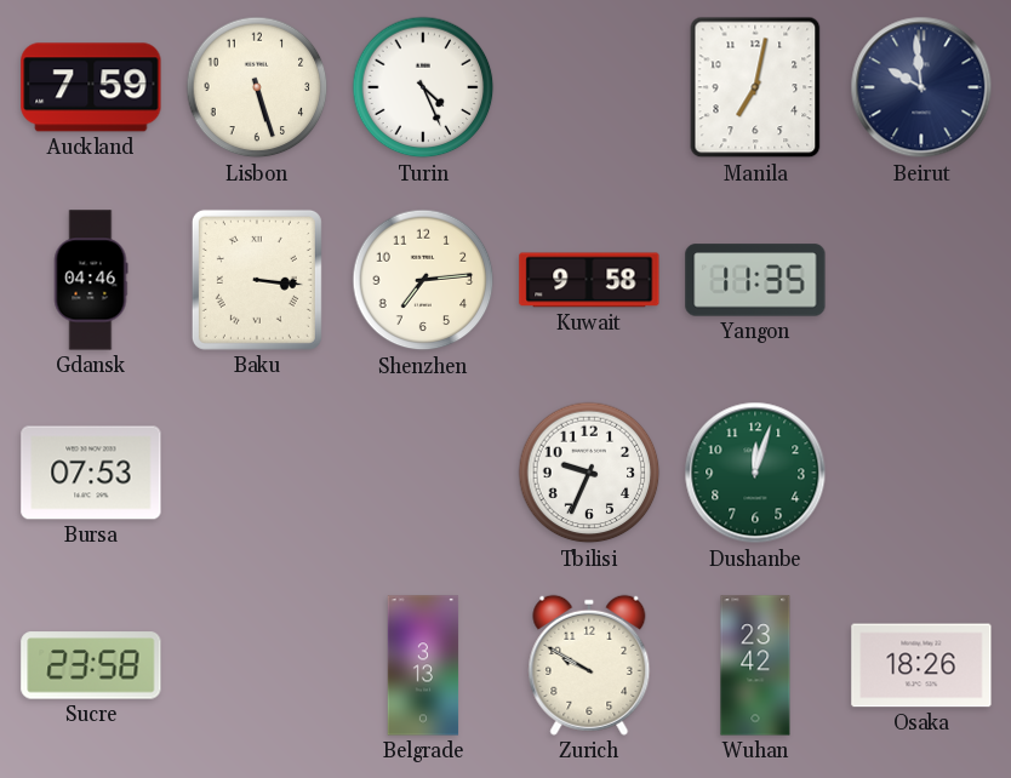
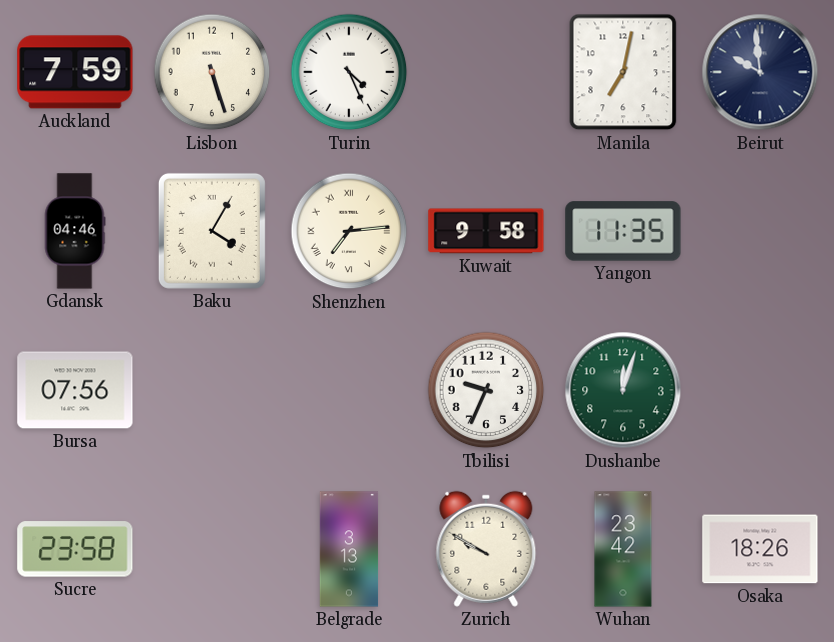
Baku: 3:16 -> 4:05
Shenzhen numerals: Arabic -> Roman
Bursa: 07:53 -> 07:56
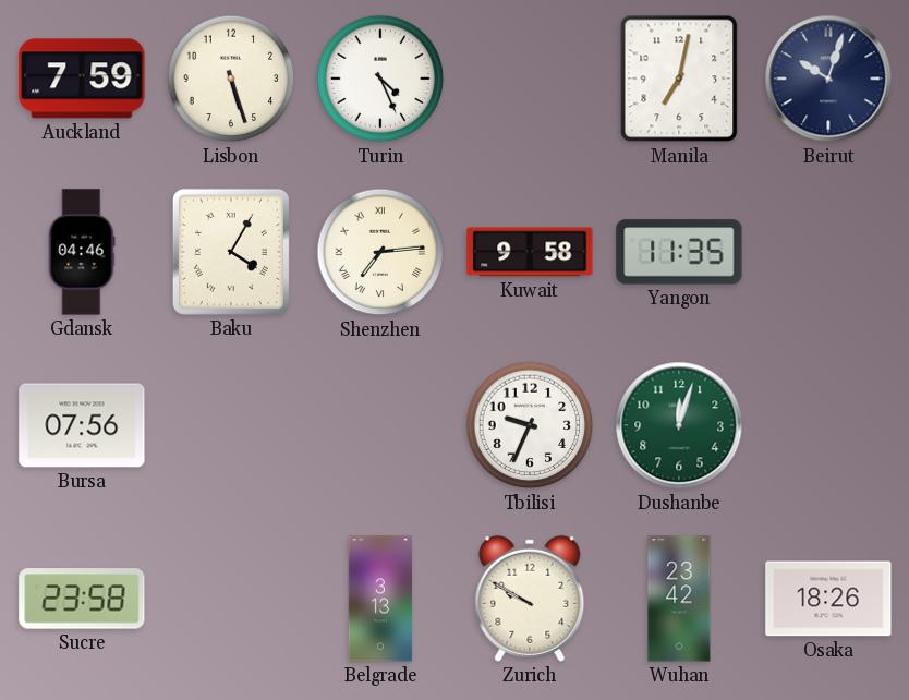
Beirut: 9:59 -> 10:03
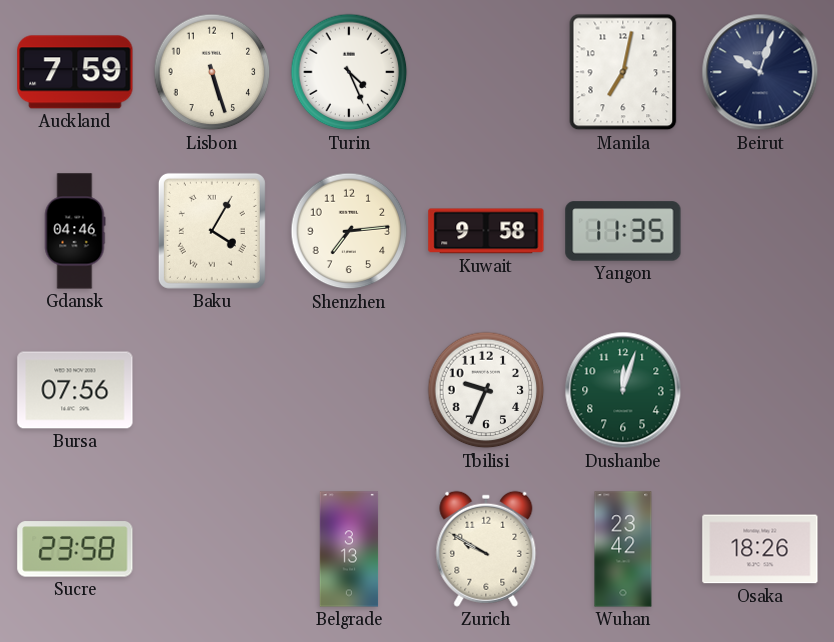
Shenzhen numerals: Roman -> Arabic
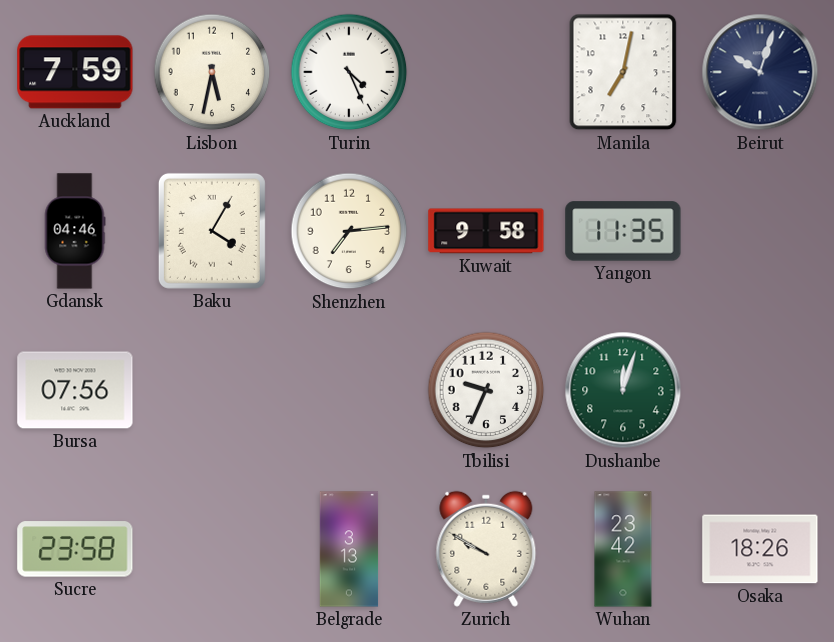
Lisbon: 5:27 -> 5:32
